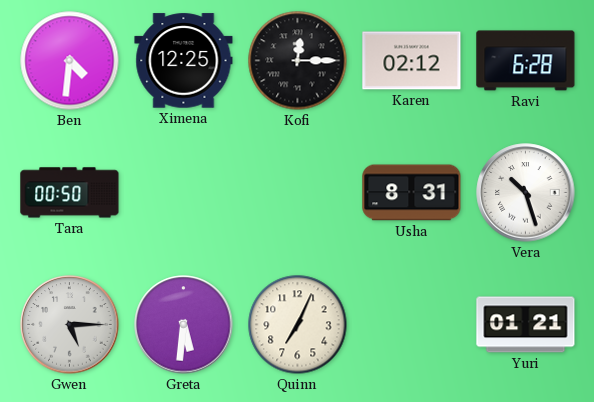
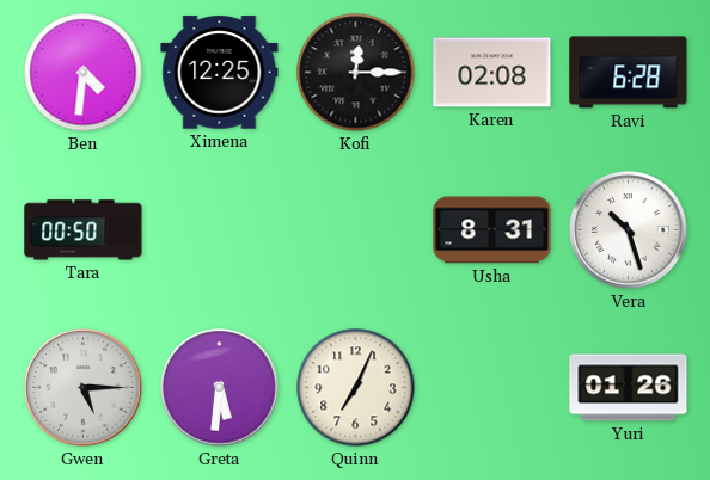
Karen: 02:12 -> 02:08
Yuri: 01:21 -> 01:26
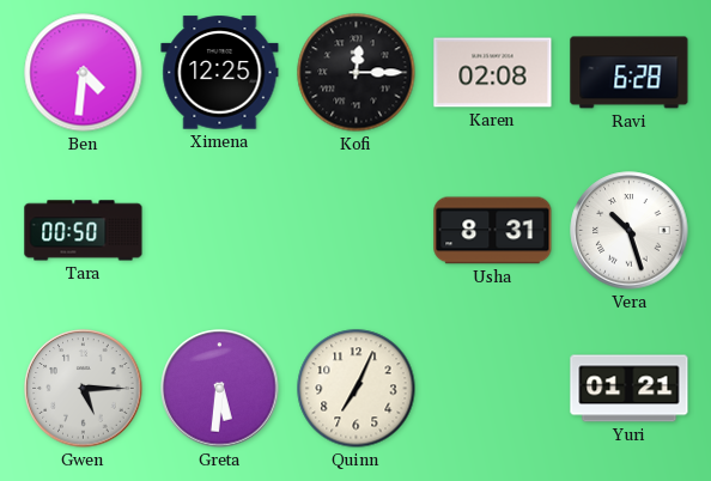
Yuri: 01:26 -> 01:21
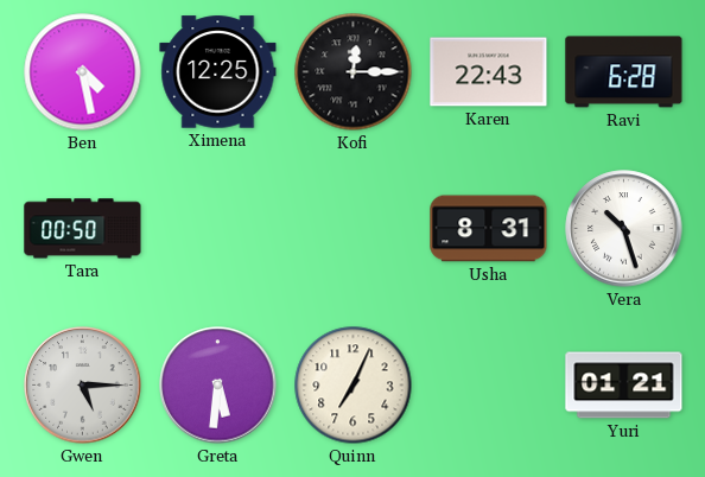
Ben: 4:31 -> 4:28
Karen: 02:08 -> 22:43
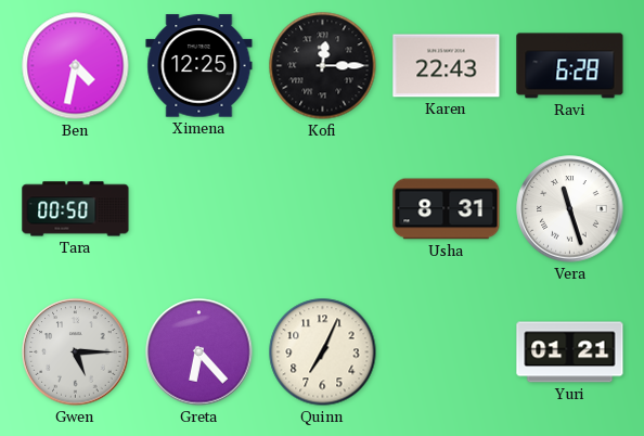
Ben: 4:28 -> 4:32
Vera: 10:27 -> 11:27
Greta: 5:31 -> 6:23
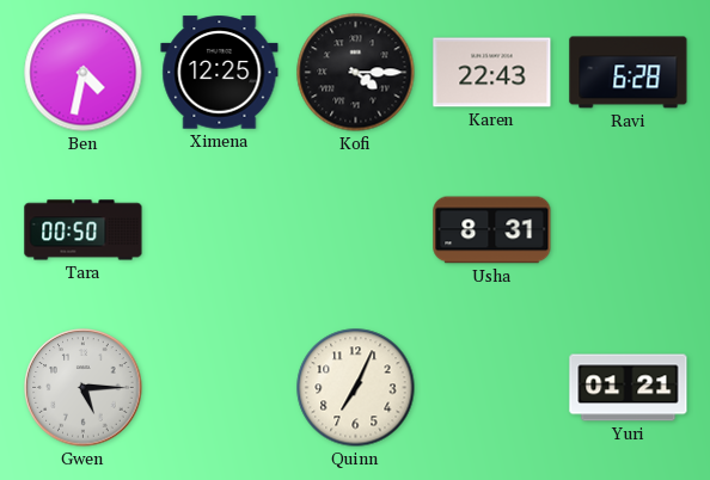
Kofi: 12:15 -> 4:15
Vera: 11:27 -> none
Greta: 6:23 -> none
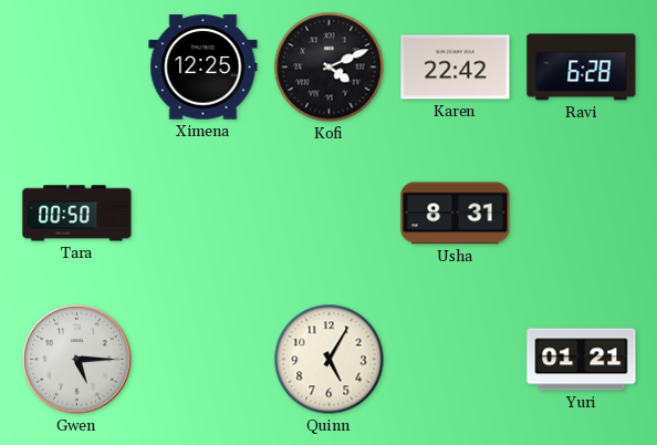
Ben: 4:32 -> none
Kofi: 4:15 -> 4:11
Karen: 22:43 -> 22:42
Quinn: 7:04 -> 5:05
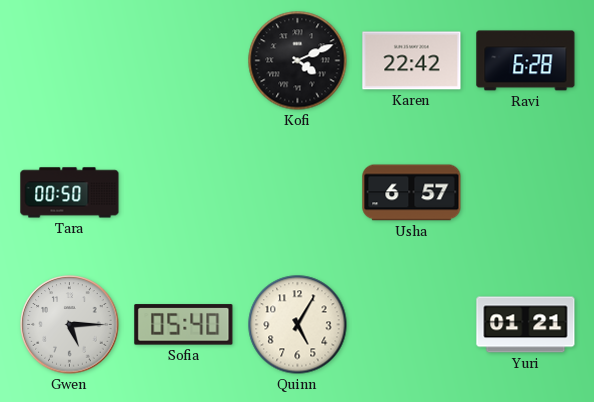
Ximena: 12:25 -> none
Usha: 8:31 -> 6:57
Sofia: none -> 05:40
